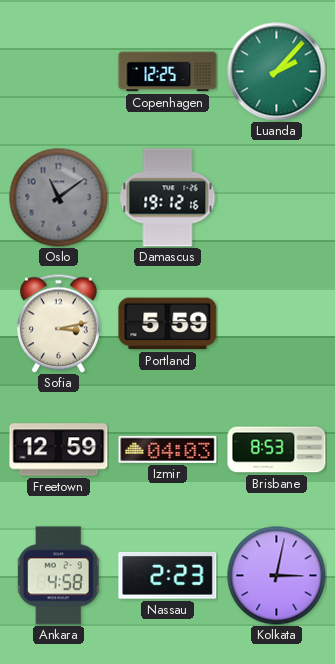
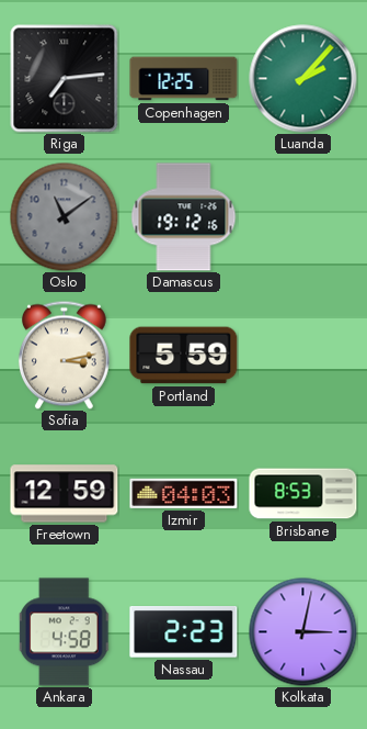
Riga: none -> 7:14
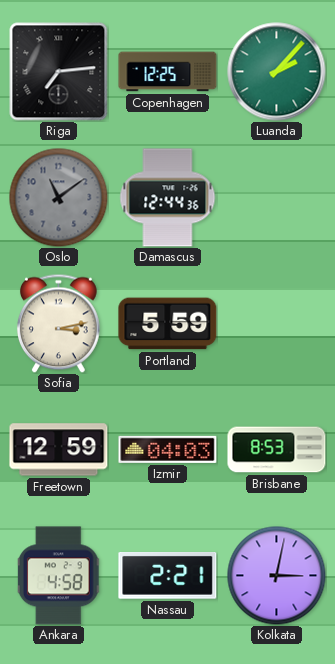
Damascus: 19:12 -> 12:44
Nassau: 2:23 -> 2:21
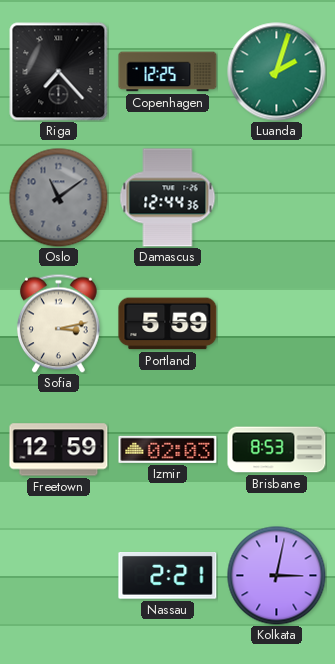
Riga: 7:14 -> 7:23
Luanda: 2:07 -> 2:03
Izmir: 04:03 -> 02:03
Ankara: 4:58 -> none
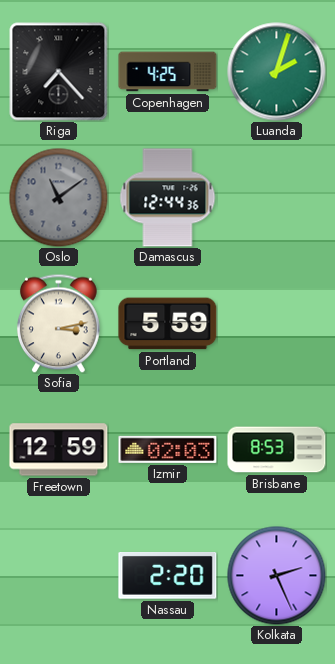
Copenhagen: 12:25 -> 4:25
Nassau: 2:21 -> 2:20
Kolkata: 3:02 -> 2:26
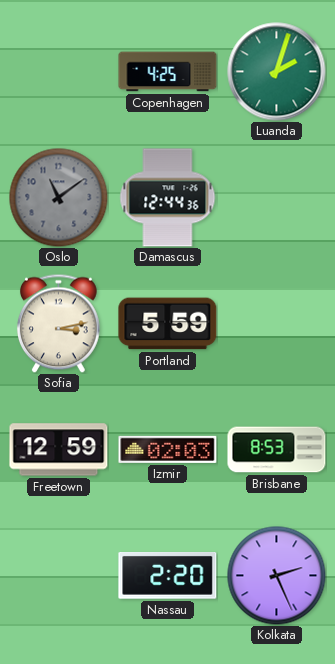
Riga: 7:23 -> none
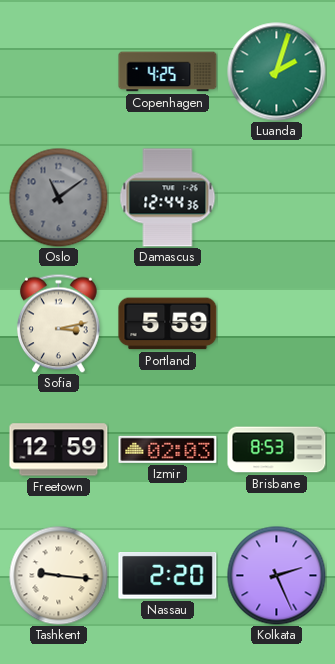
Tashkent: none -> 9:16
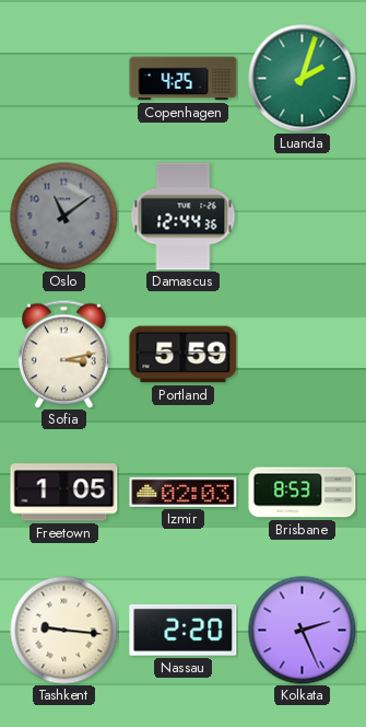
Freetown: 12:59 -> 1:05
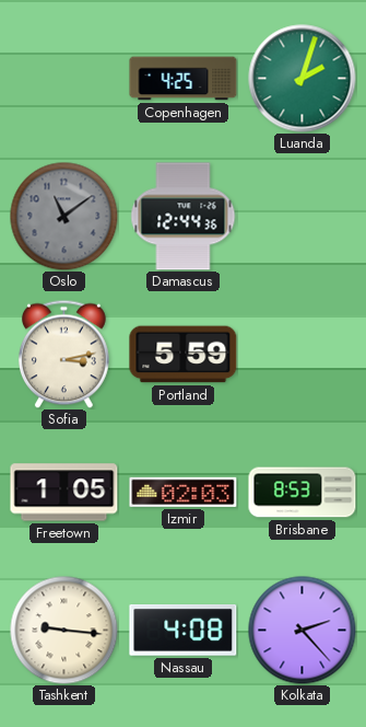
Nassau: 2:20 -> 4:08
Kolkata: 2:26 -> 2:23
